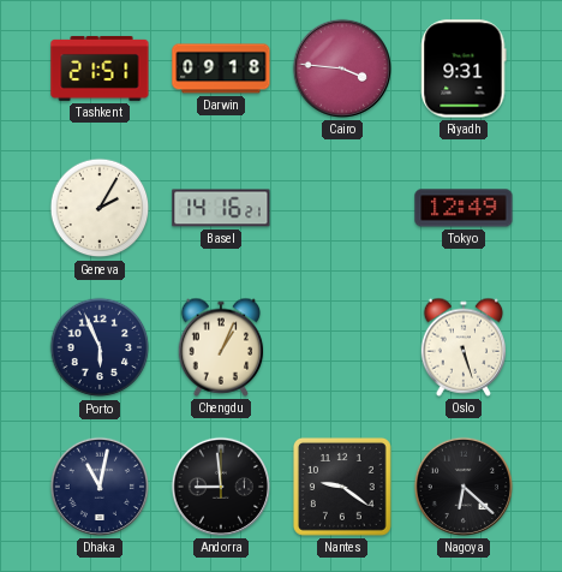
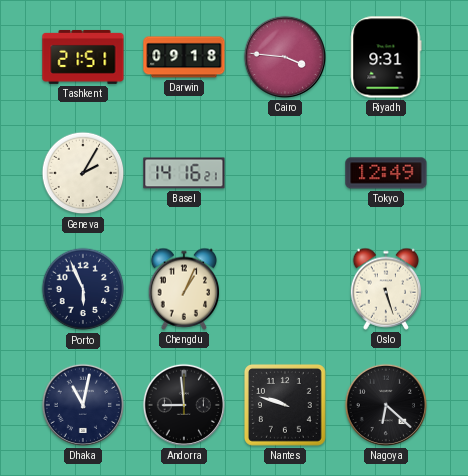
Nantes: 9:21 -> 9:48
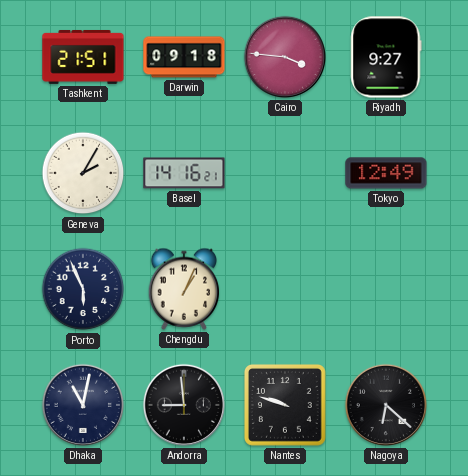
Riyadh: 9:31 -> 9:27
Oslo: 5:27 -> none
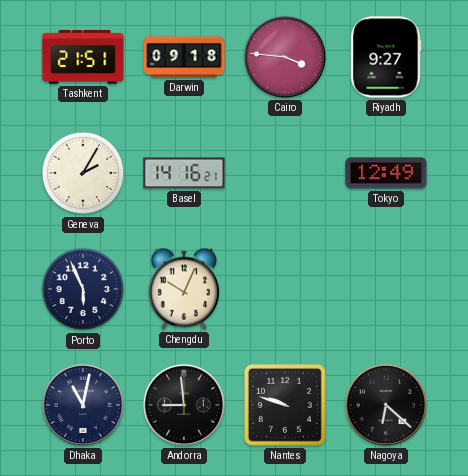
Chengdu: 1:04 -> 10:04
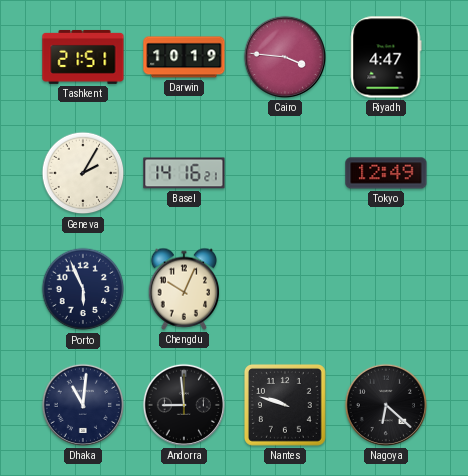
Darwin: 09:18 -> 10:19
Riyadh: 9:27 -> 4:47
Dhaka: 11:02 -> 11:01
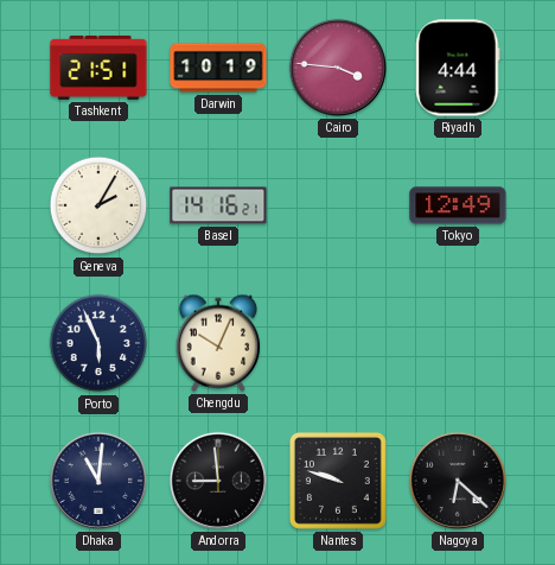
Riyadh: 4:47 -> 4:44
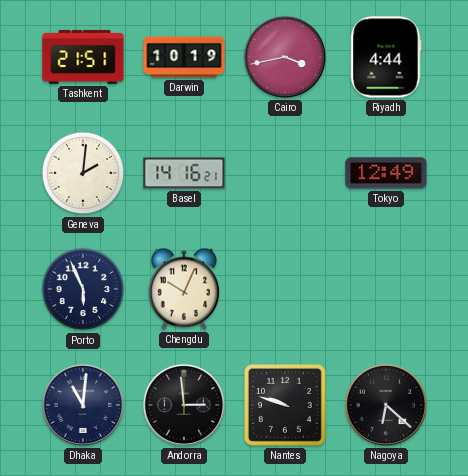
Cairo: 3:46 -> 3:43
Geneva: 2:05 -> 2:01
Andorra: 8:59 -> 2:59
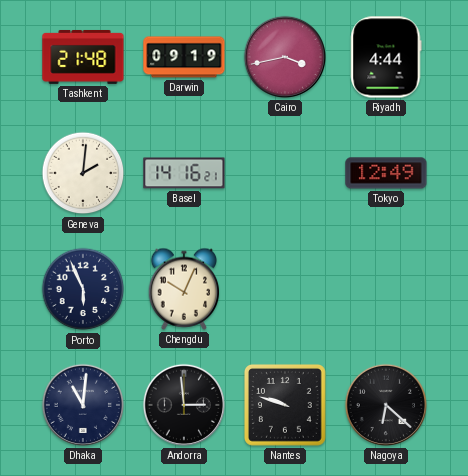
Tashkent: 21:51 -> 21:48
Darwin: 10:19 -> 09:19
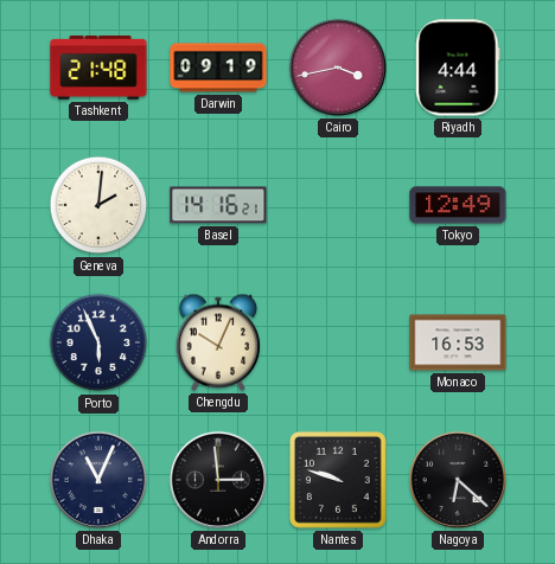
Monaco: none -> 16:53
Dhaka: 11:01 -> 11:04
